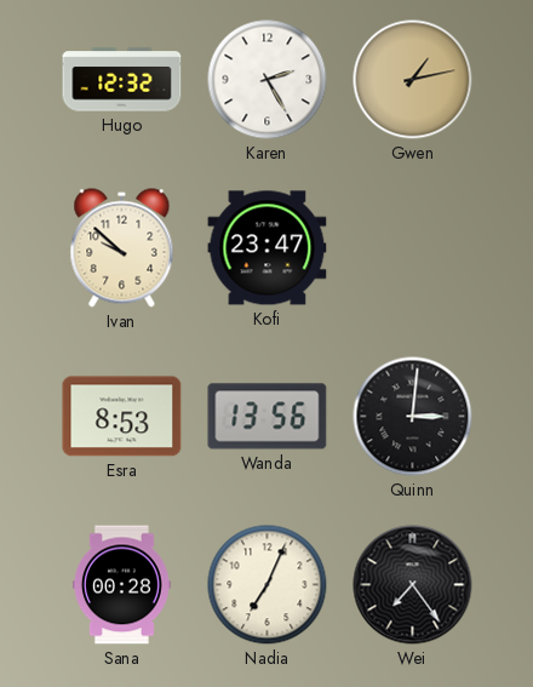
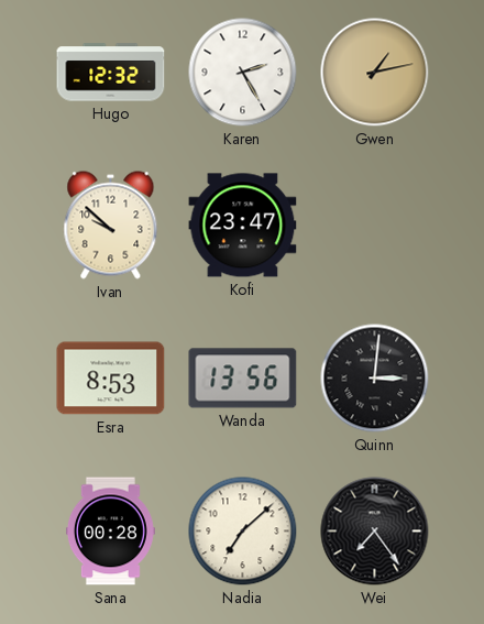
Nadia: 7:04 -> 7:08
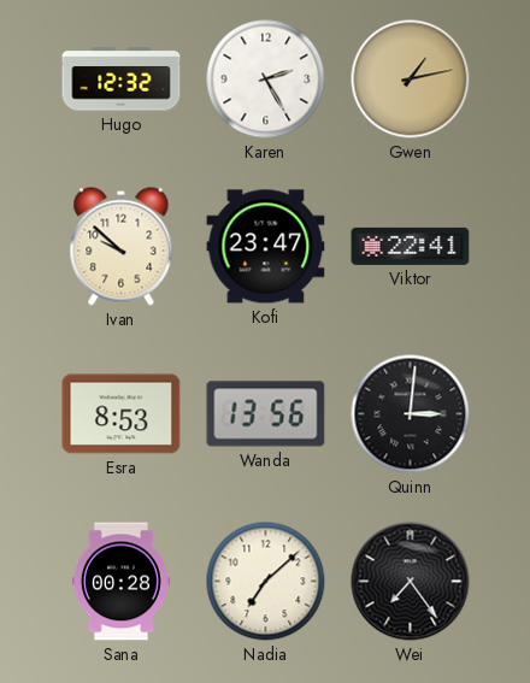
Viktor: none -> 22:41
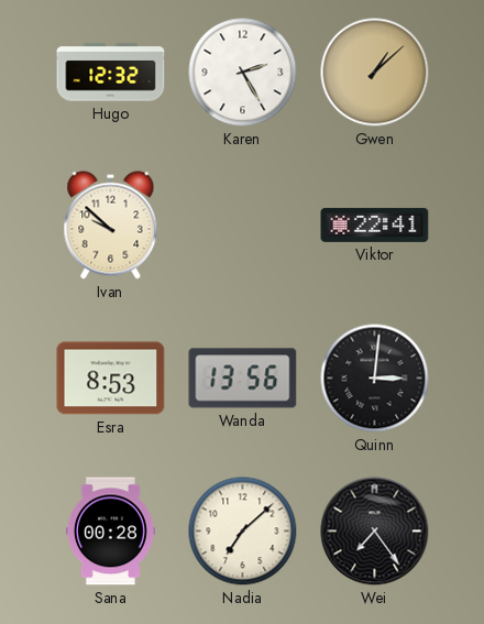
Gwen: 1:13 -> 1:08
Kofi: 23:47 -> none
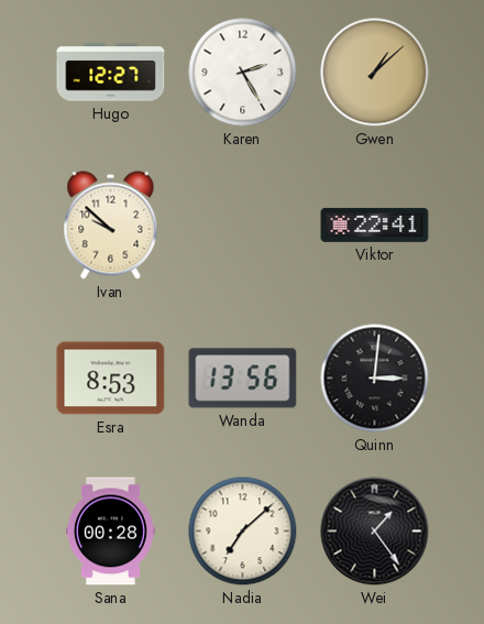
Hugo: 12:32 -> 12:27
Wei: 7:24 -> 1:24
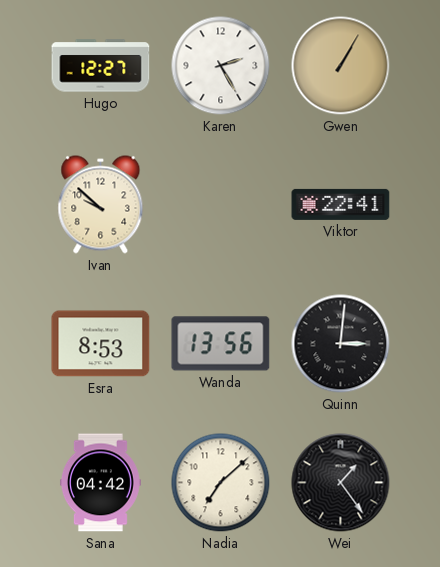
Gwen: 1:08 -> 1:05
Sana: 00:28 -> 04:42
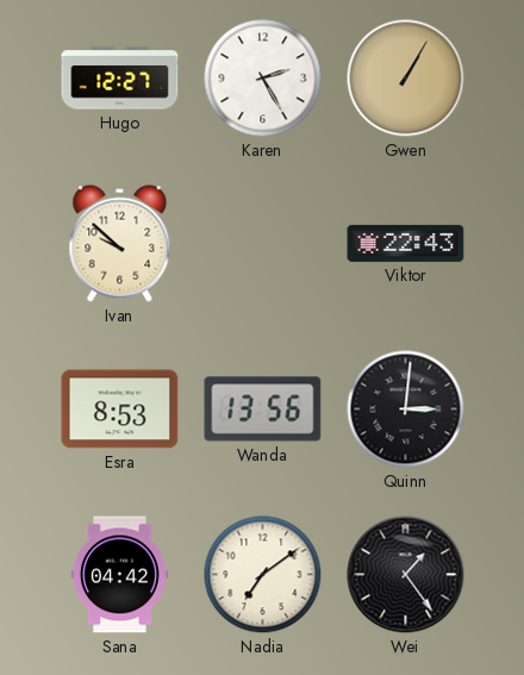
Viktor: 22:41 -> 22:43
Nadia: 7:08 -> 7:09
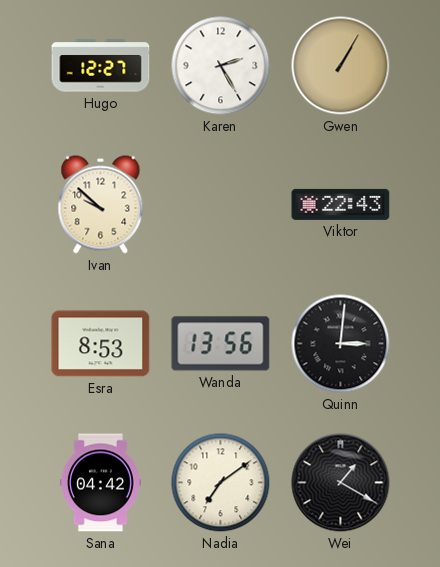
Wei: 1:24 -> 1:20
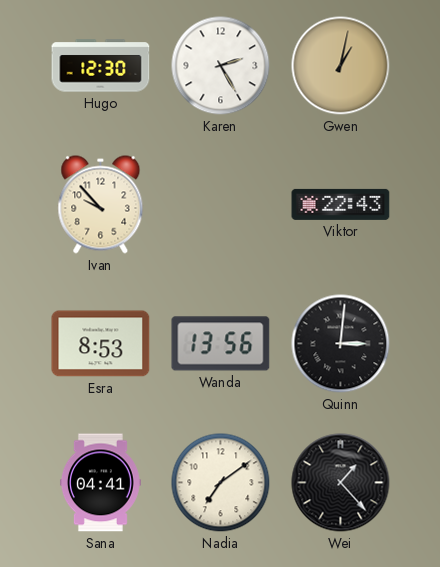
Hugo: 12:27 -> 12:30
Gwen: 1:05 -> 1:02
Ivan: 9:52 -> 9:53
Sana: 04:42 -> 04:41
Wei: 1:20 -> 1:23
